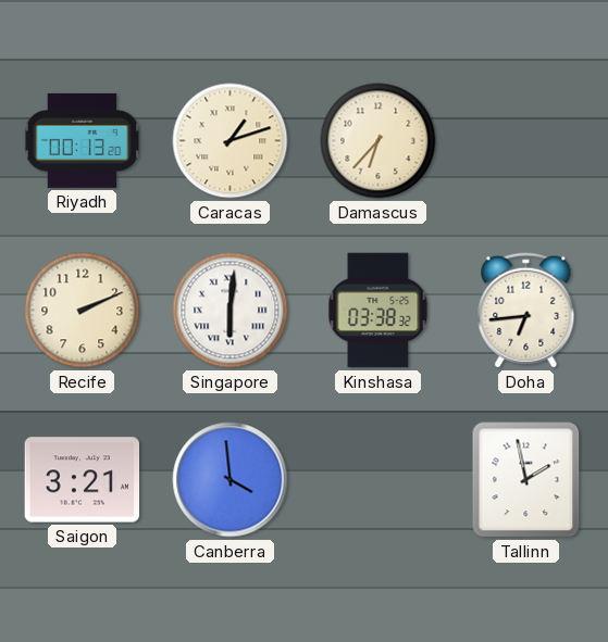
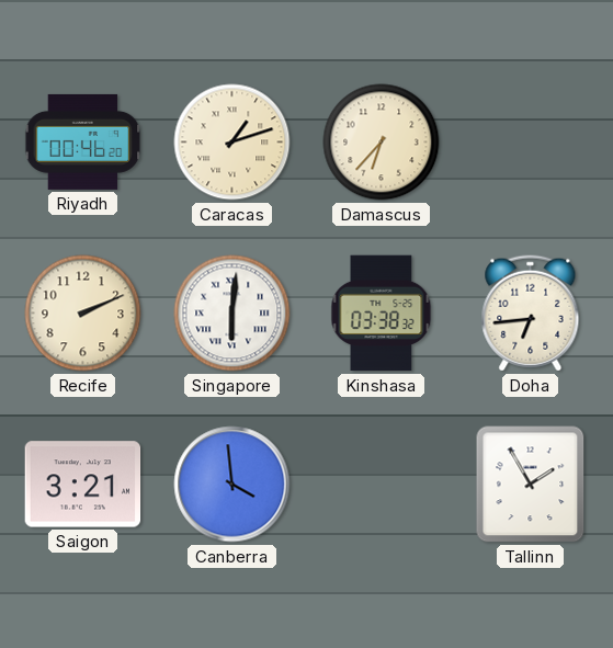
Riyadh: 00:13 -> 00:46
Tallinn: 1:58 -> 1:55
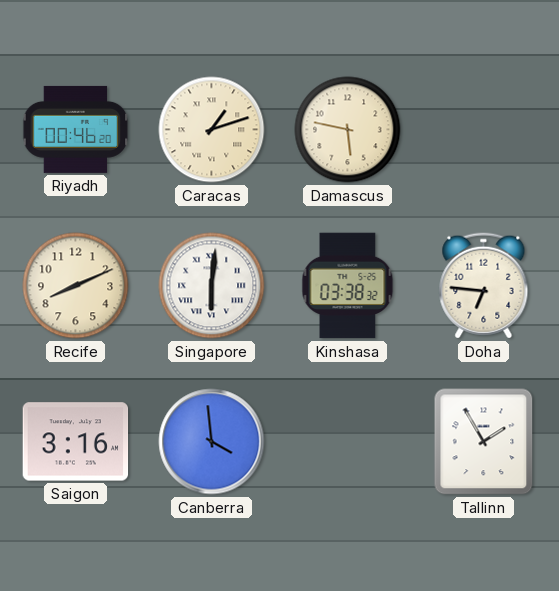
Damascus: 6:37 -> 5:47
Recife: 2:11 -> 8:11
Doha: 6:44 -> 6:46
Saigon: 3:21 -> 3:16
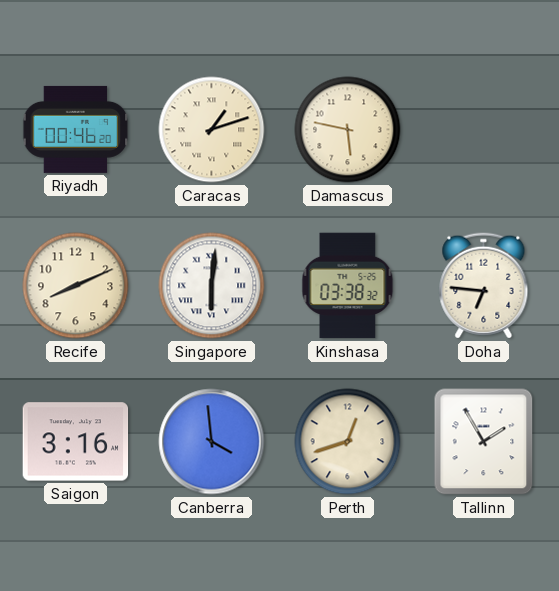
Perth: none -> 12:42
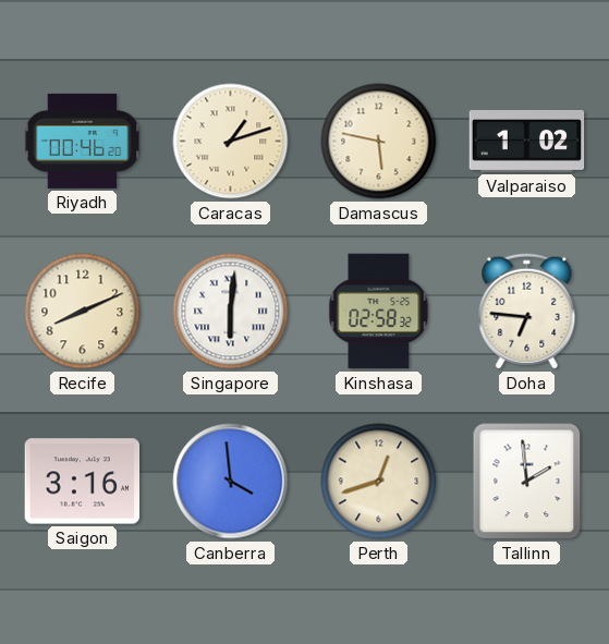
Valparaiso: none -> 1:02
Kinshasa: 03:38 -> 02:58
Tallinn: 1:55 -> 1:59
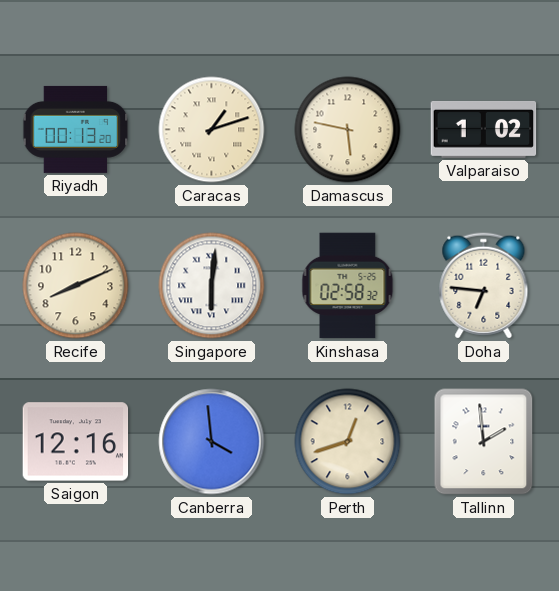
Riyadh: 00:46 -> 00:13
Saigon: 3:16 -> 12:16
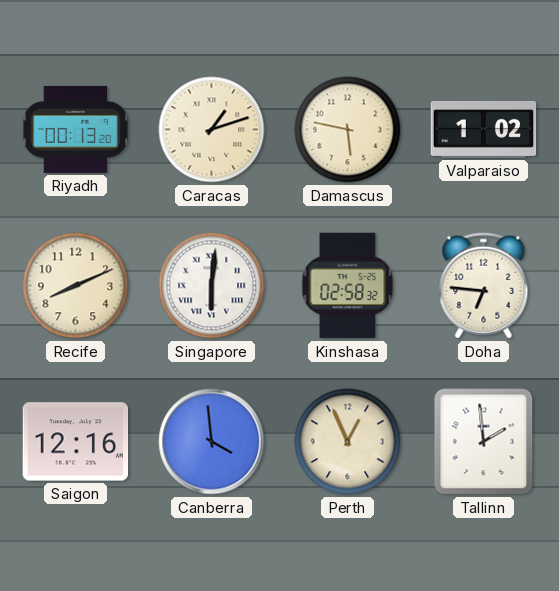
Perth: 12:42 -> 12:56
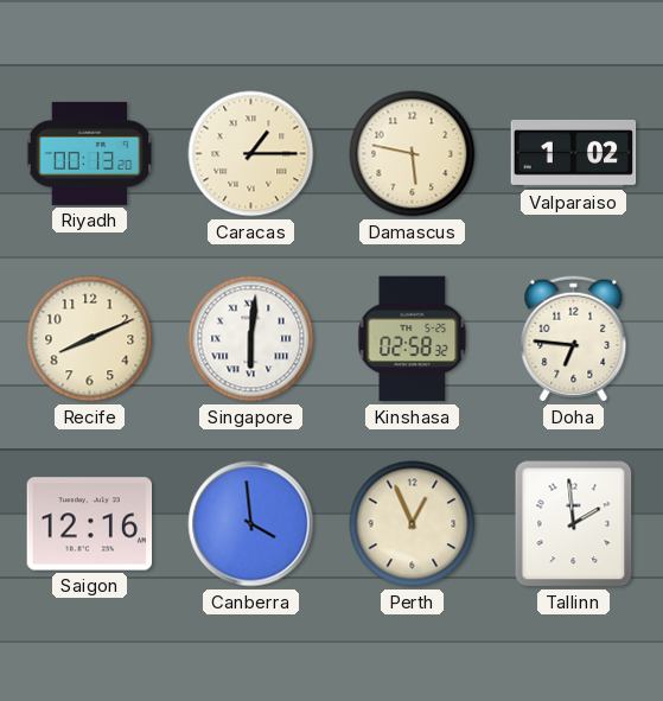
Caracas: 1:12 -> 1:15
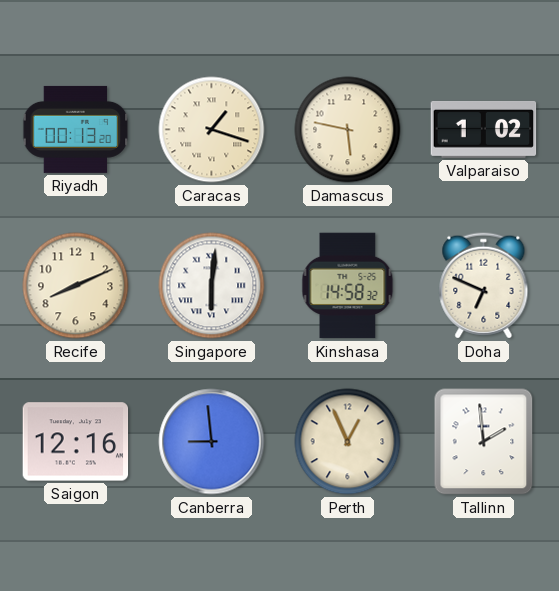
Caracas: 1:15 -> 1:18
Kinshasa: 02:58 -> 14:58
Doha: 6:46 -> 6:49
Canberra: 3:59 -> 8:59
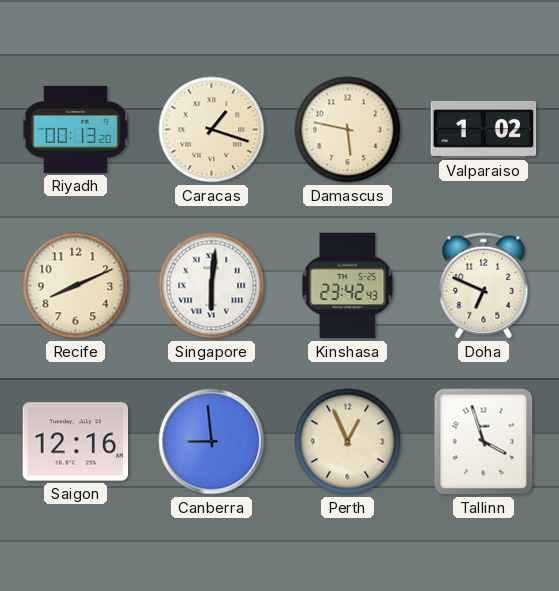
Kinshasa: 14:58 -> 23:42
Tallinn: 1:59 -> 3:57
